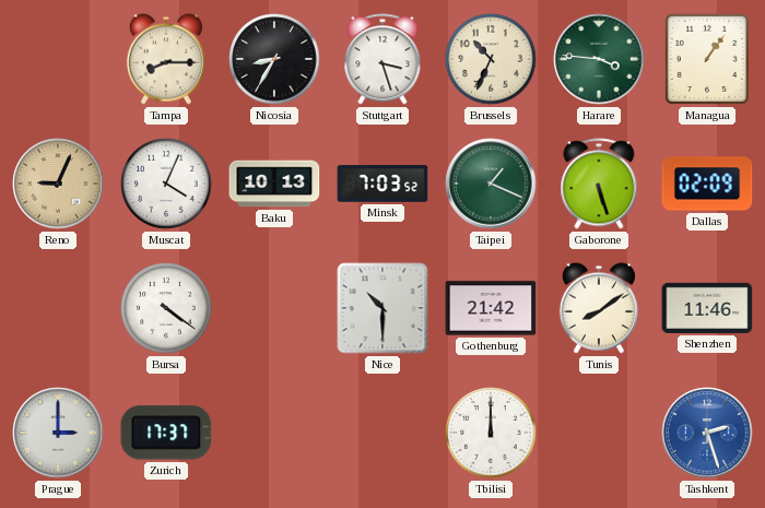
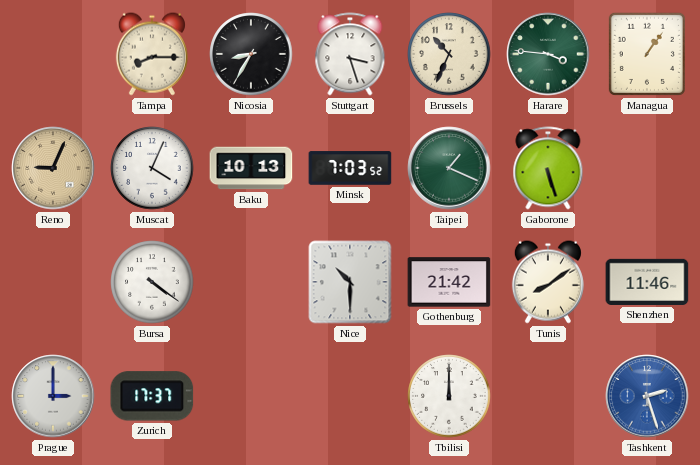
Dallas: 02:09 -> none
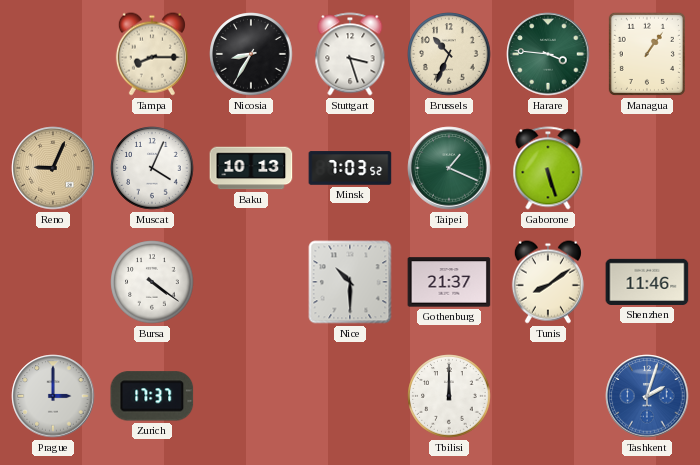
Gothenburg: 21:42 -> 21:37
Tashkent: 2:27 -> 2:03
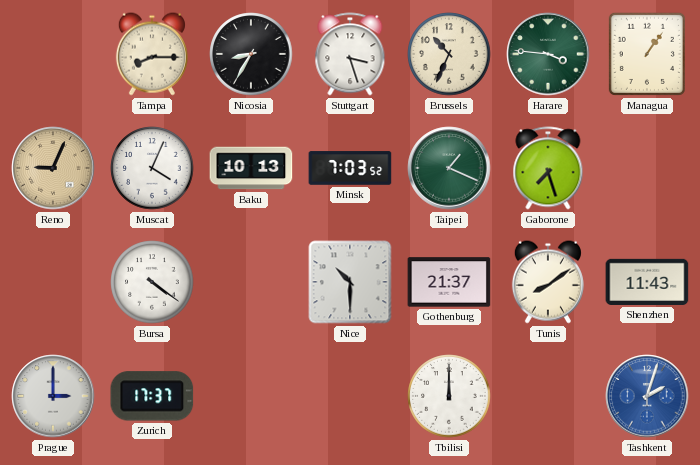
Gaborone: 5:27 -> 7:27
Shenzhen: 11:46 -> 11:43
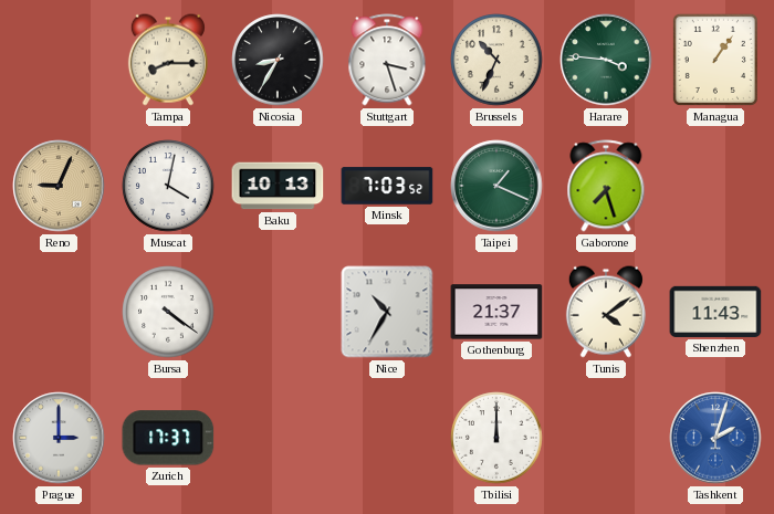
Muscat: 4:04 -> 4:02
Nice: 10:30 -> 10:35
Tunis: 8:09 -> 4:09
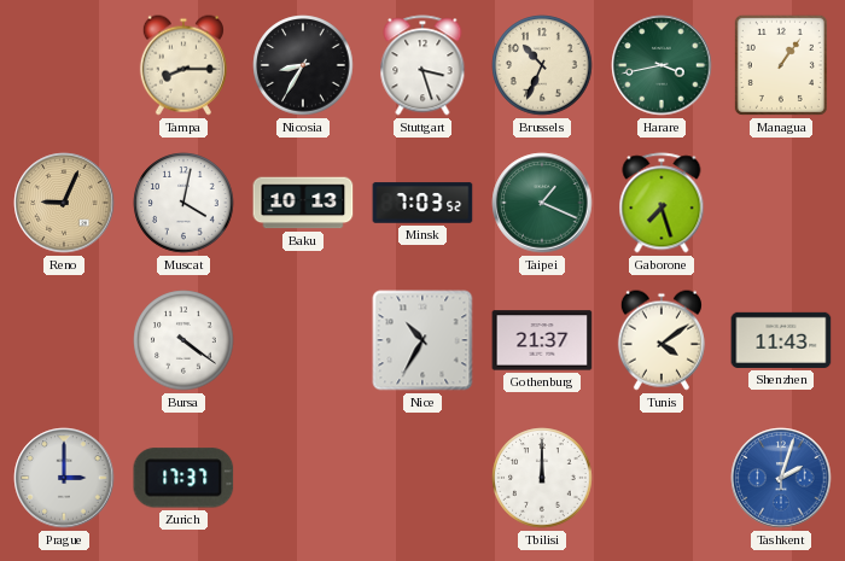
Harare: 3:46 -> 3:43
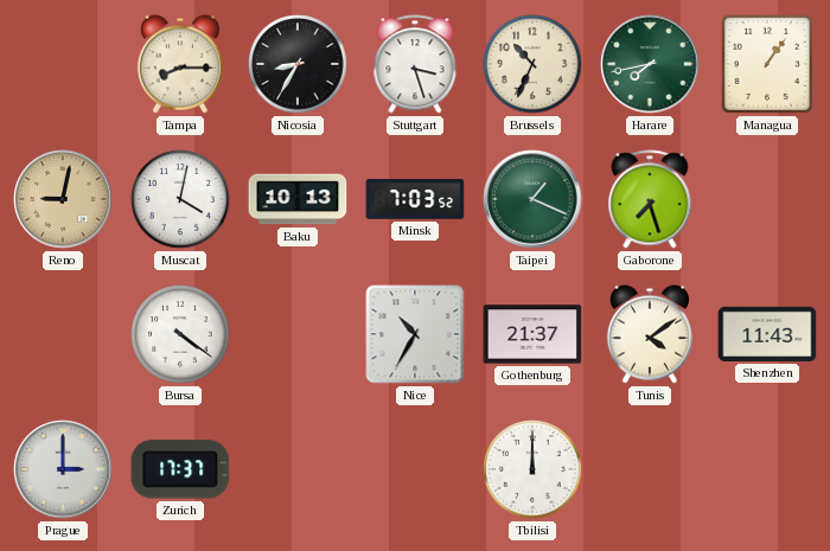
Harare: 3:43 -> 7:43
Reno: 9:04 -> 9:02
Tashkent: 2:03 -> none
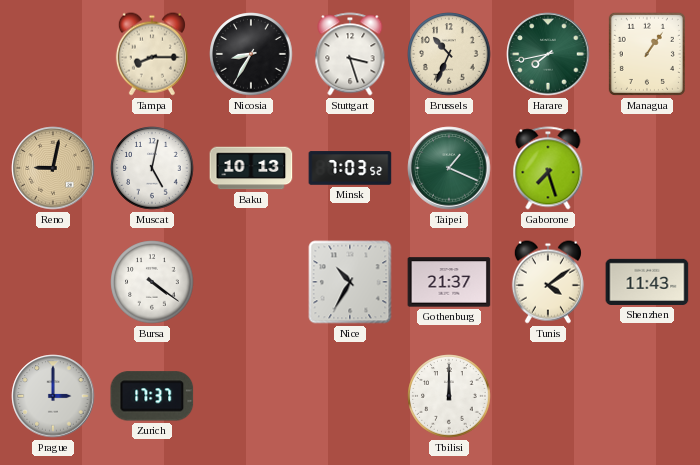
Muscat: 4:02 -> 5:02
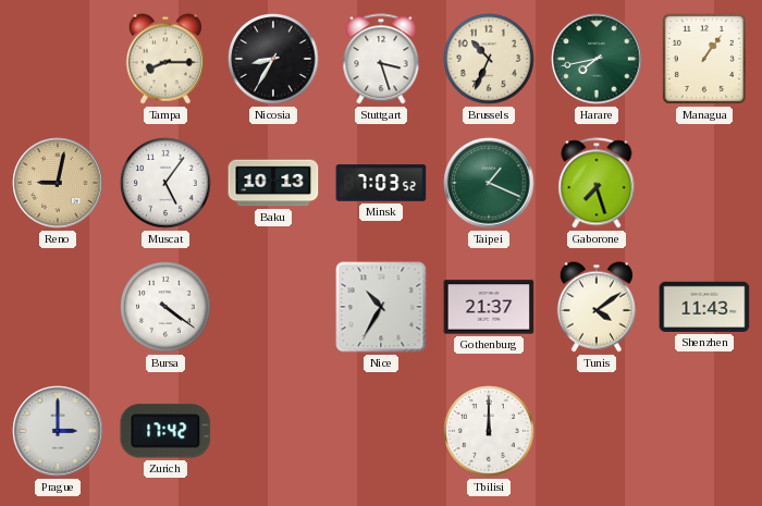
Muscat: 5:02 -> 5:06
Zurich: 17:37 -> 17:42
